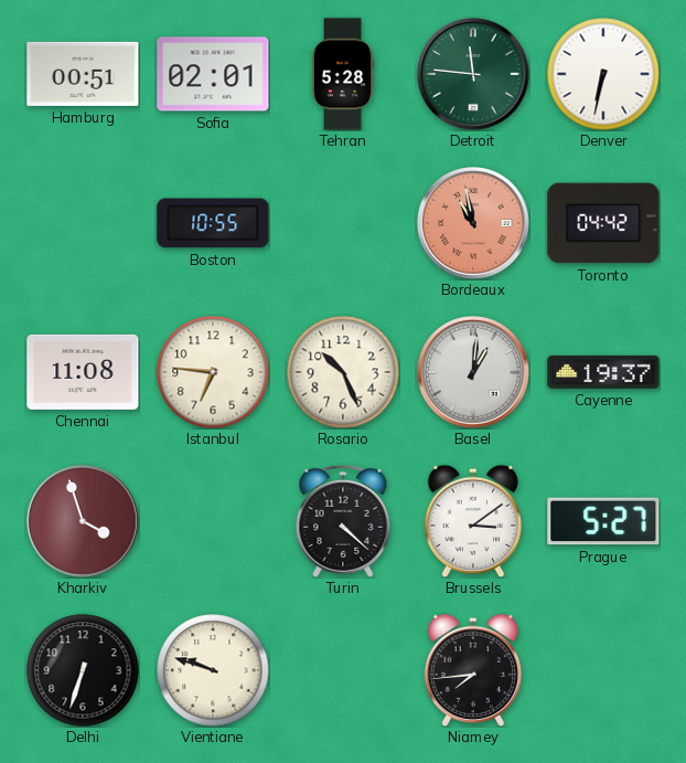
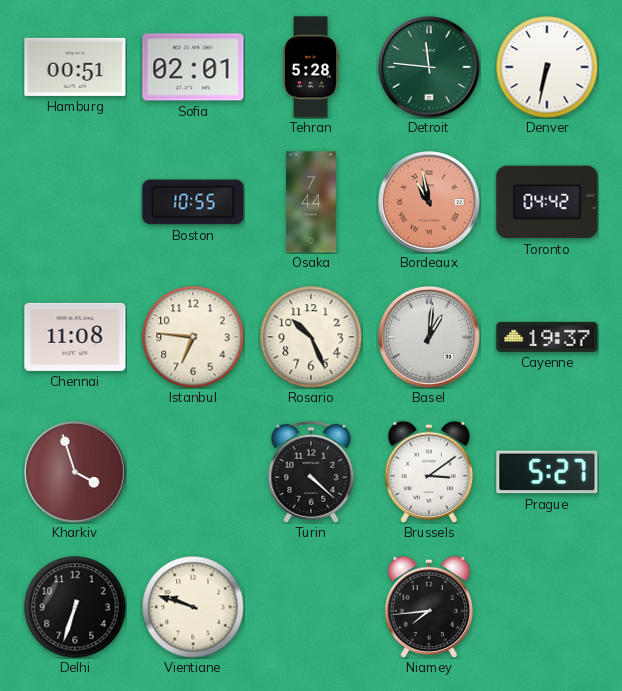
Osaka: none -> 7:44
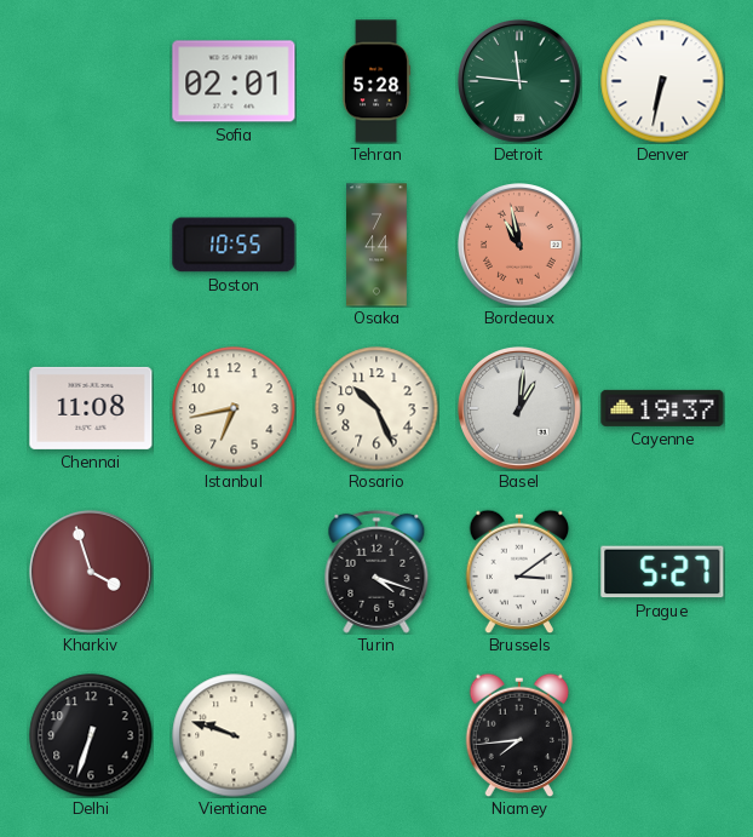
Hamburg: 00:51 -> none
Toronto: 04:42 -> none
Istanbul: 6:46 -> 6:43
Turin: 4:22 -> 4:18
